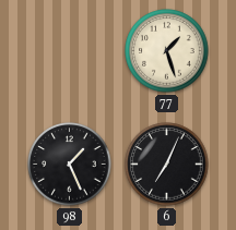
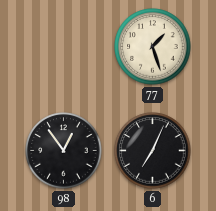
98: 1:26 -> 12:54
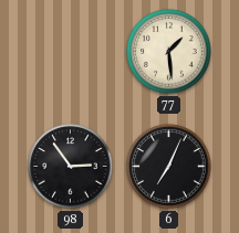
77: 1:27 -> 1:29
98: 12:54 -> 2:54
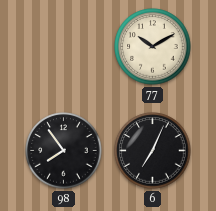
77: 1:29 -> 10:10
98: 2:54 -> 7:54
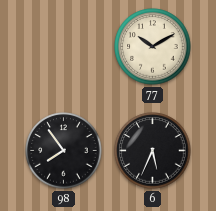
6: 7:04 -> 5:34
